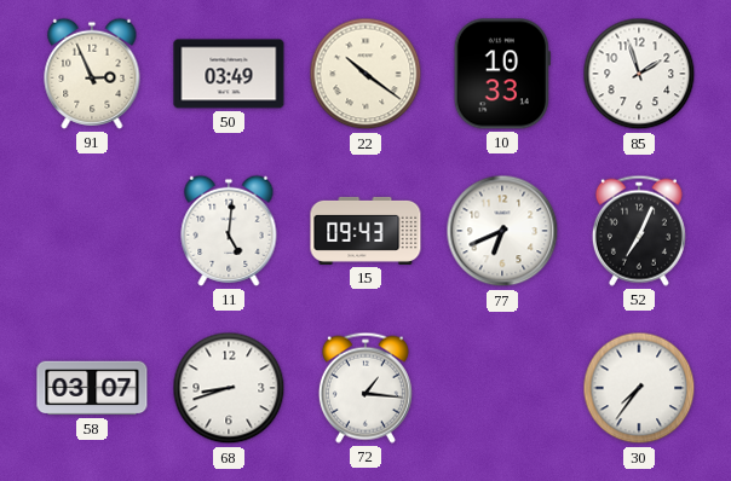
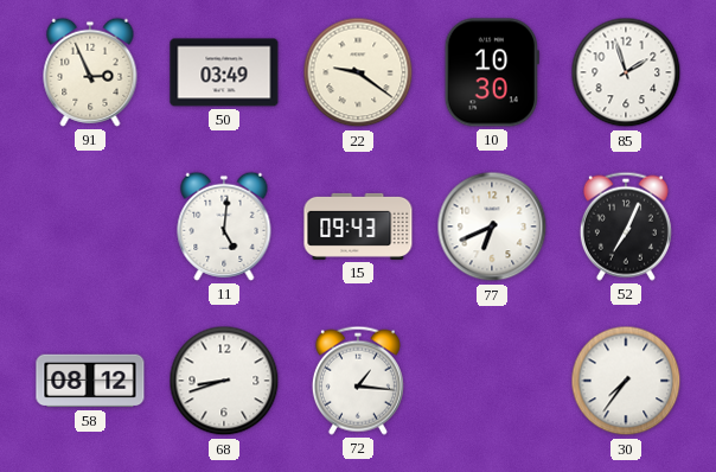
22: 10:21 -> 9:21
10: 10:33 -> 10:30
58: 03:07 -> 08:12
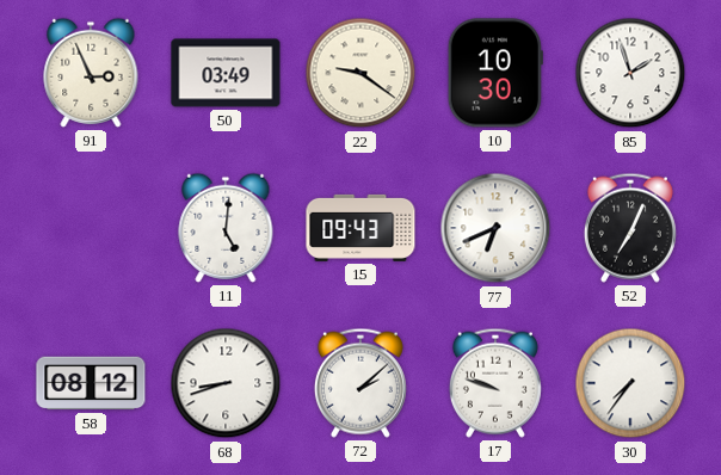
72: 1:16 -> 2:08
17: none -> 9:48
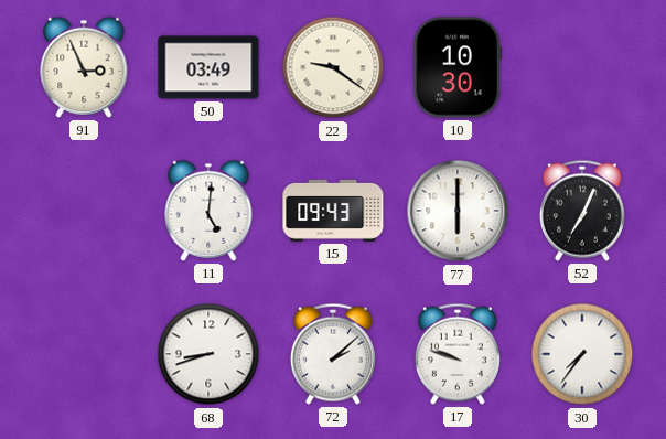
85: 1:57 -> none
77: 6:41 -> 6:00
58: 08:12 -> none
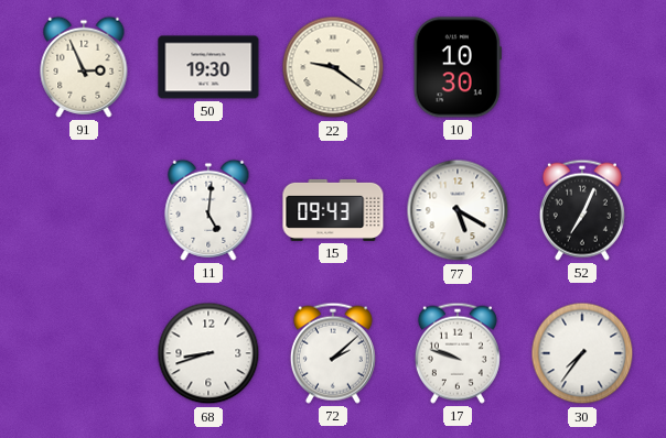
50: 03:49 -> 19:30
77: 6:00 -> 5:20
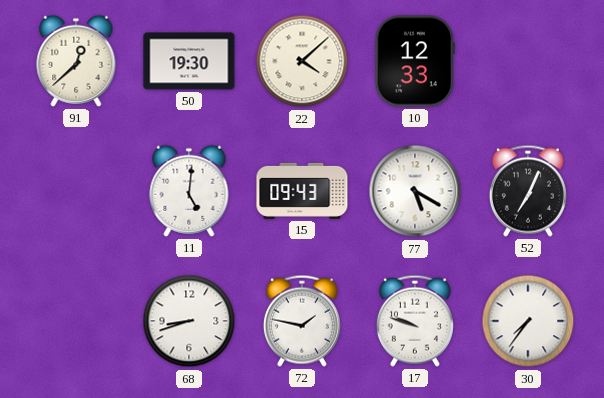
91: 2:56 -> 12:38
22: 9:21 -> 4:08
10: 10:30 -> 12:33
72: 2:08 -> 1:47
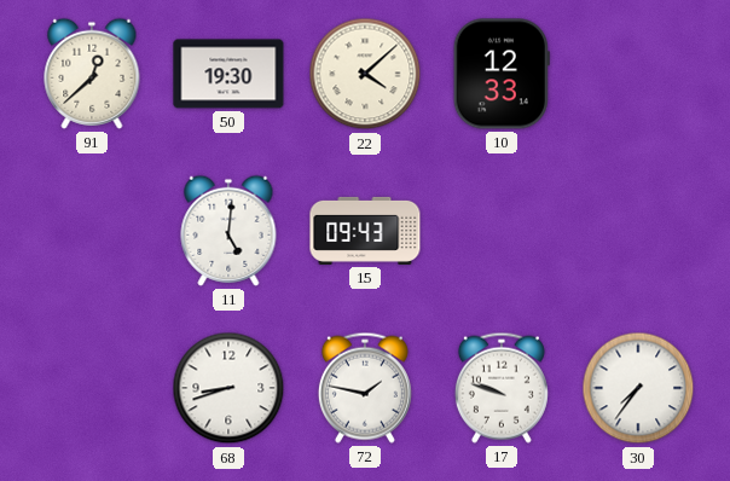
77: 5:20 -> none
52: 7:04 -> none
